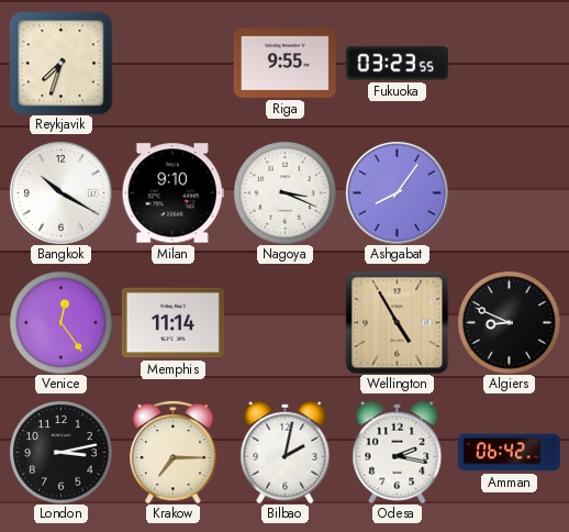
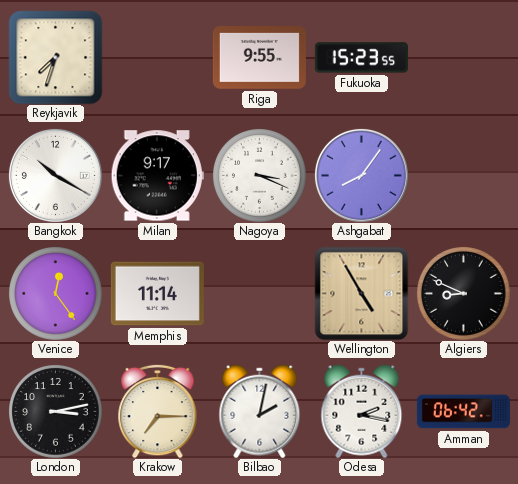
Fukuoka: 03:23 -> 15:23
Milan: 9:10 -> 9:17
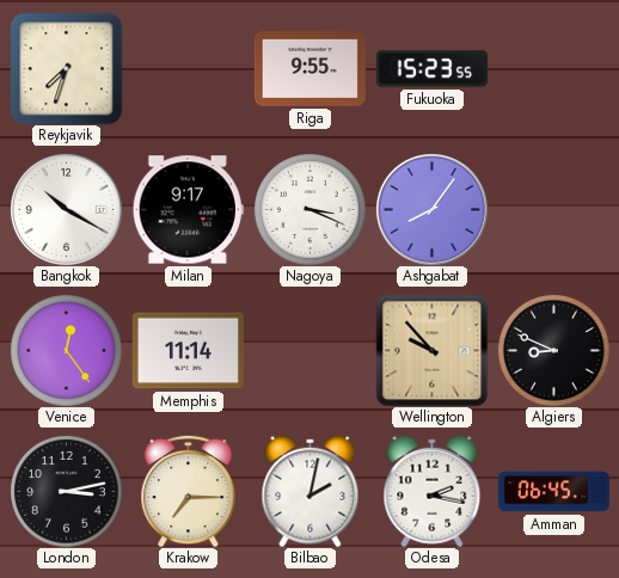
Wellington: 4:55 -> 9:53
Amman: 06:42 -> 06:45
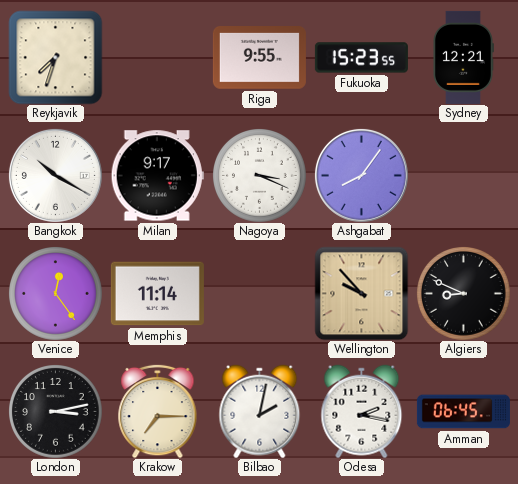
Sydney: none -> 12:21
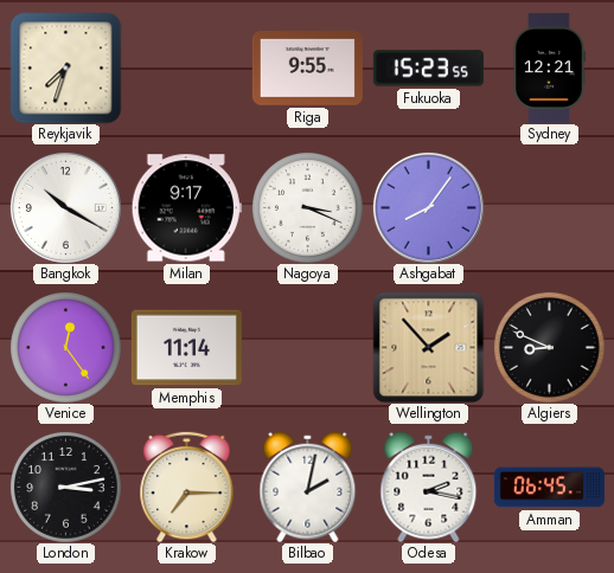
Wellington: 9:53 -> 1:53
